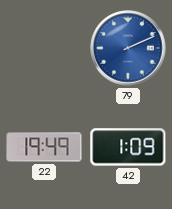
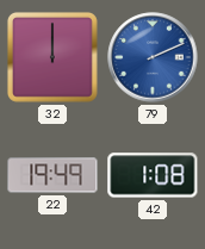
32: none -> 12:00
42: 1:09 -> 1:08
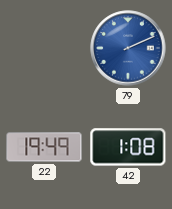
32: 12:00 -> none
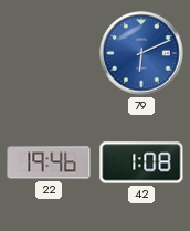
79: 2:11 -> 6:11
22: 19:49 -> 19:46
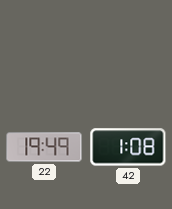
79: 6:11 -> none
22: 19:46 -> 19:49
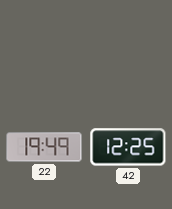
42: 1:08 -> 12:25
